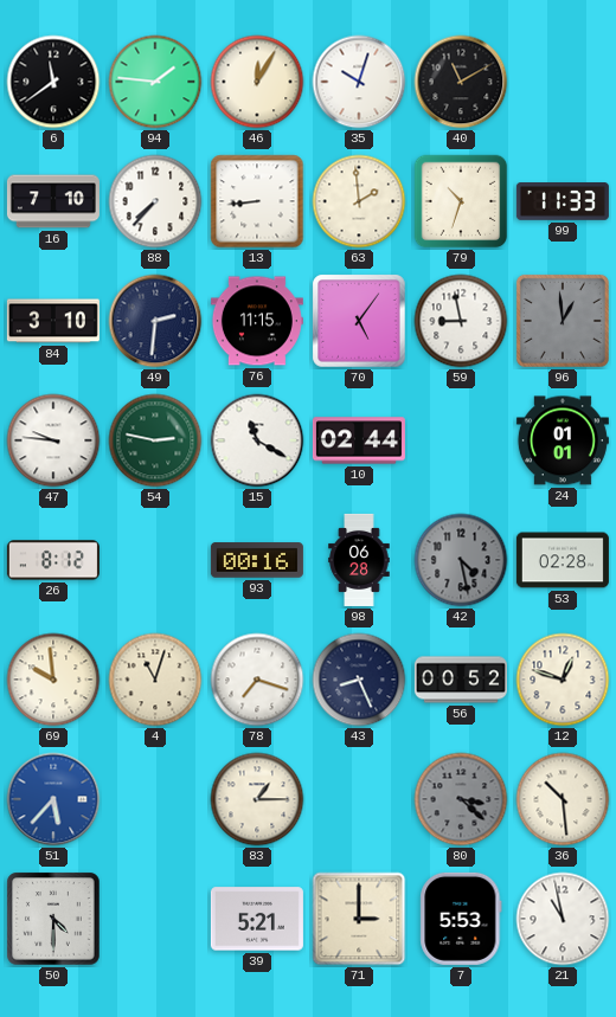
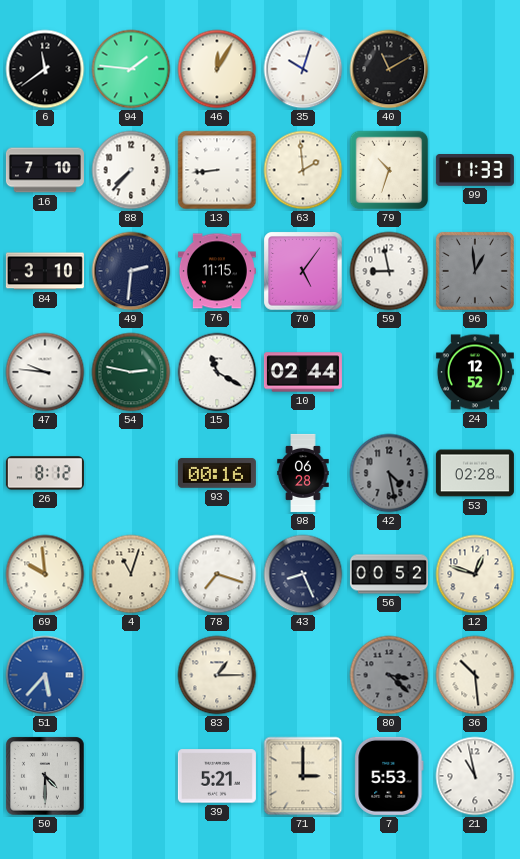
24: 01:01 -> 12:52
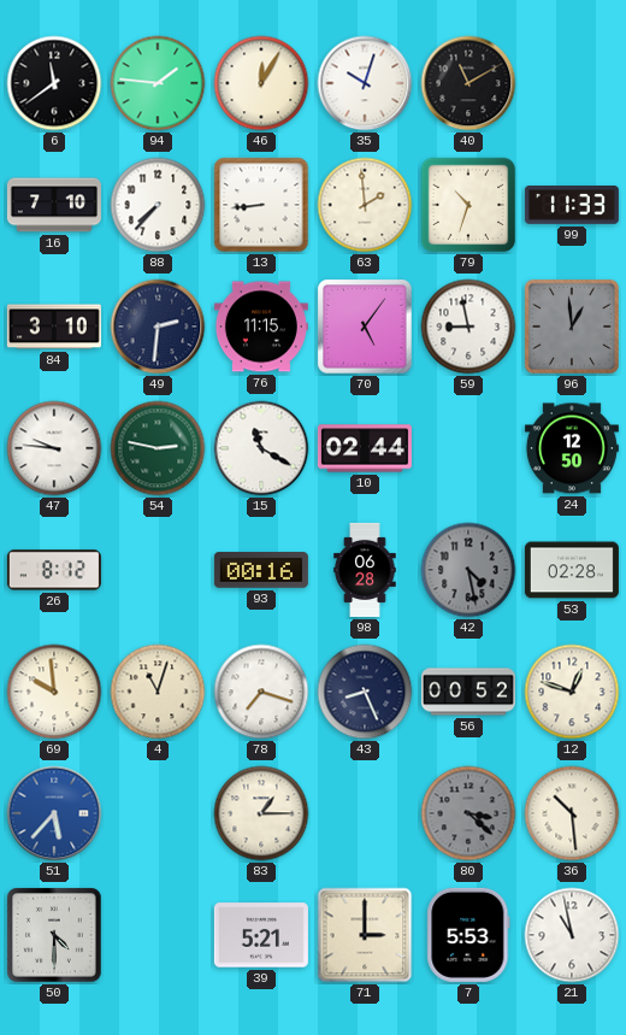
24: 12:52 -> 12:50
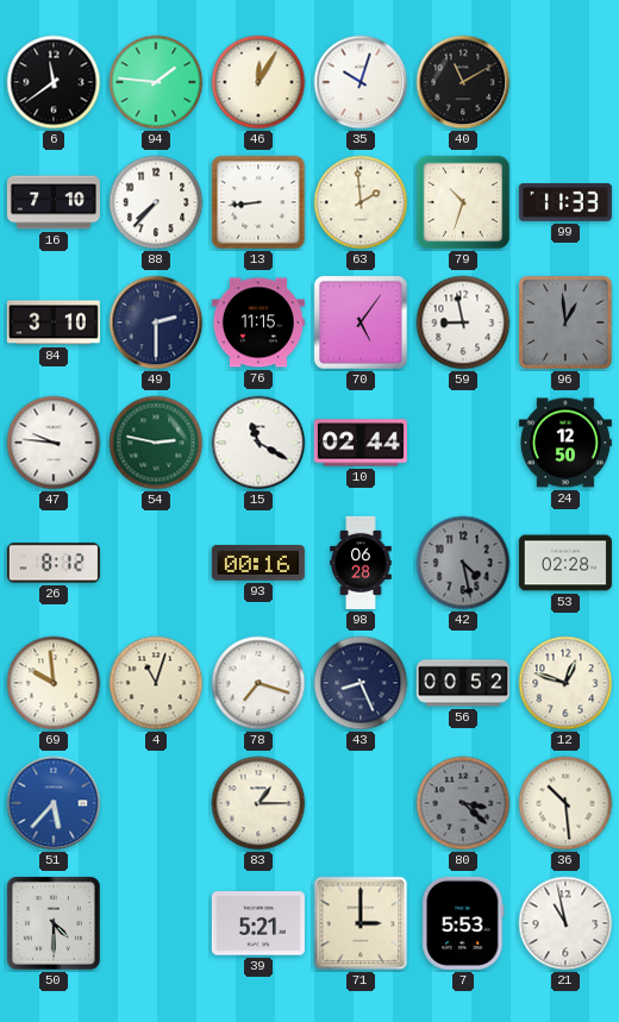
49: 2:31 -> 2:30
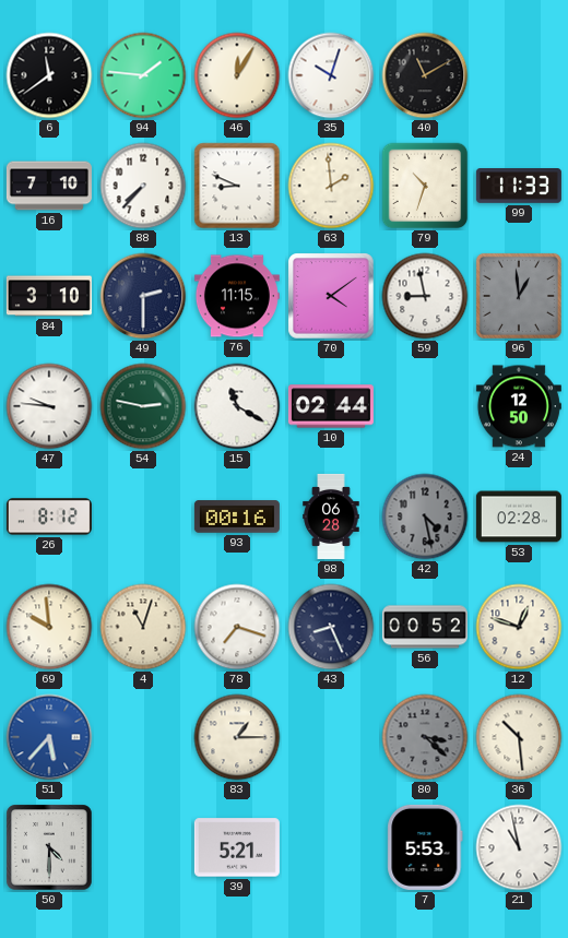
13: 8:44 -> 8:49
70: 5:06 -> 4:09
71: 3:00 -> none
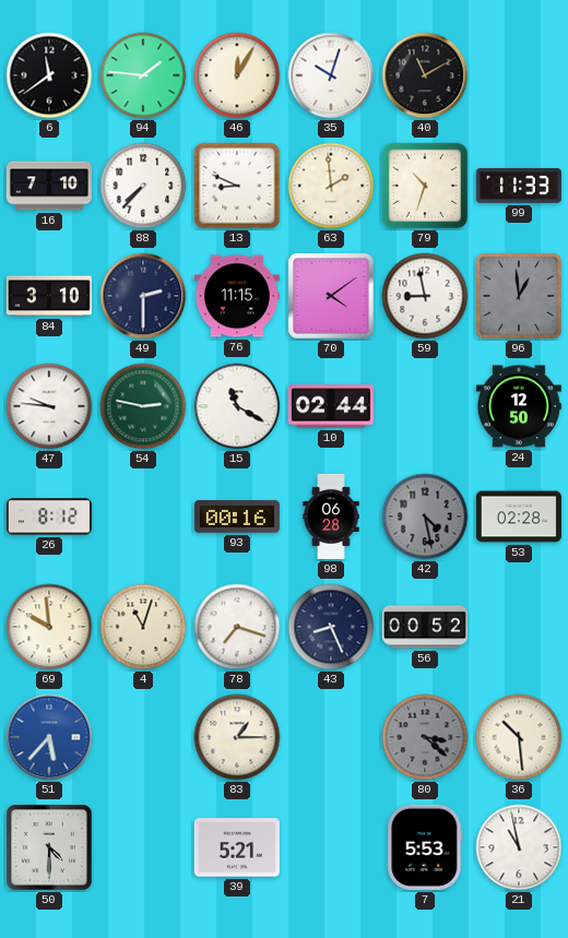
12: 12:48 -> none
